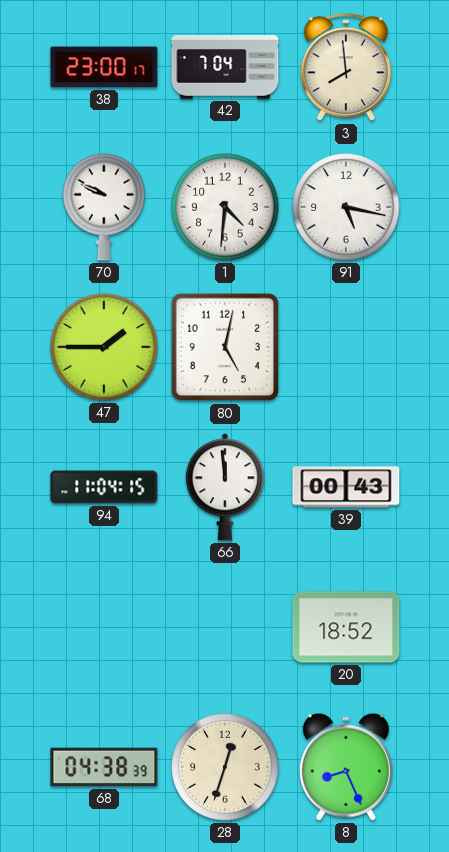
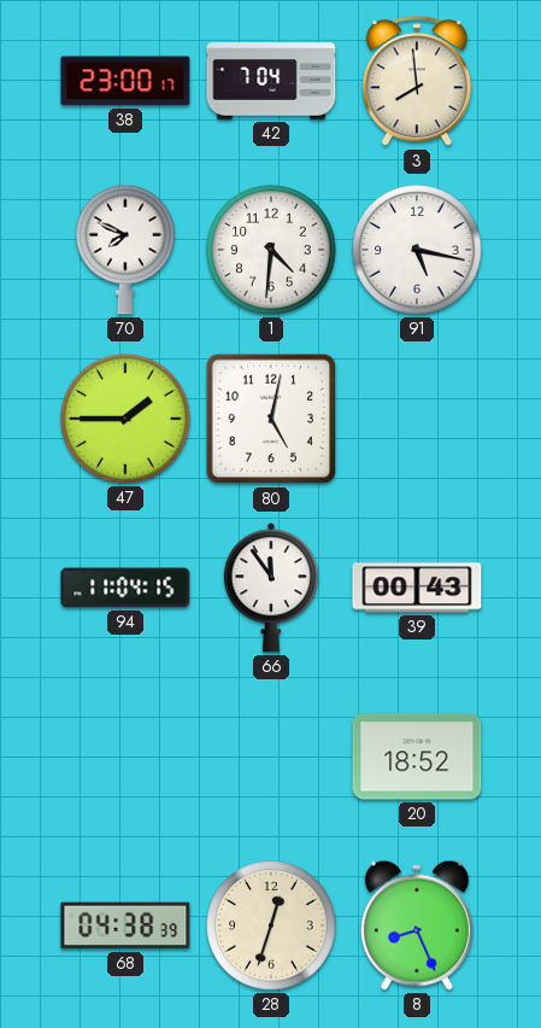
70: 9:49 -> 7:49
66: 11:59 -> 11:54
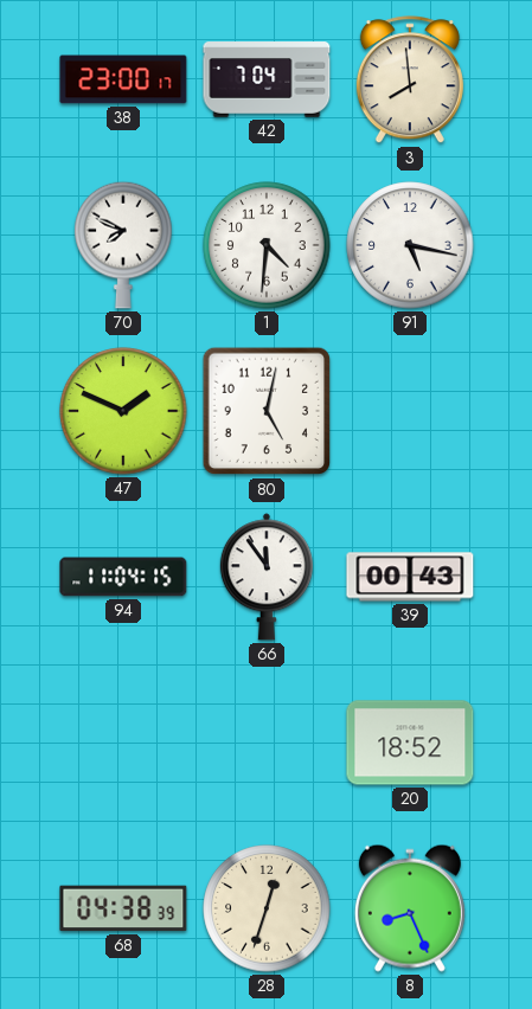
47: 1:45 -> 1:49
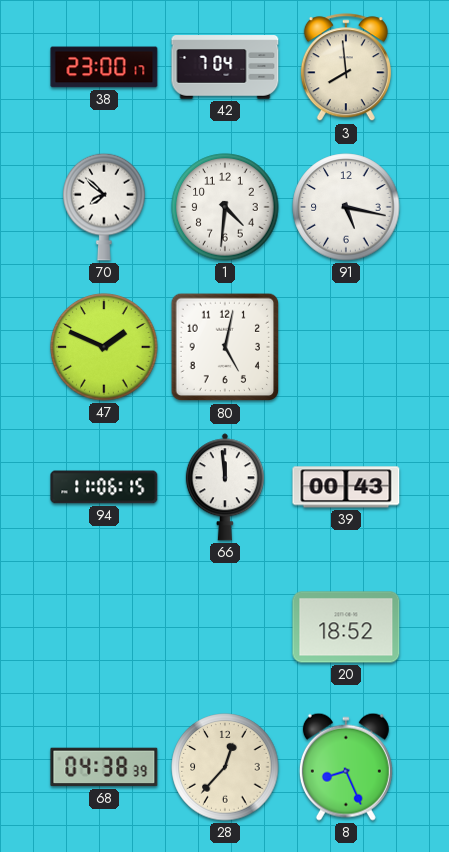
70: 7:49 -> 7:52
94: 11:04 -> 11:06
66: 11:54 -> 11:59
28: 12:33 -> 12:37
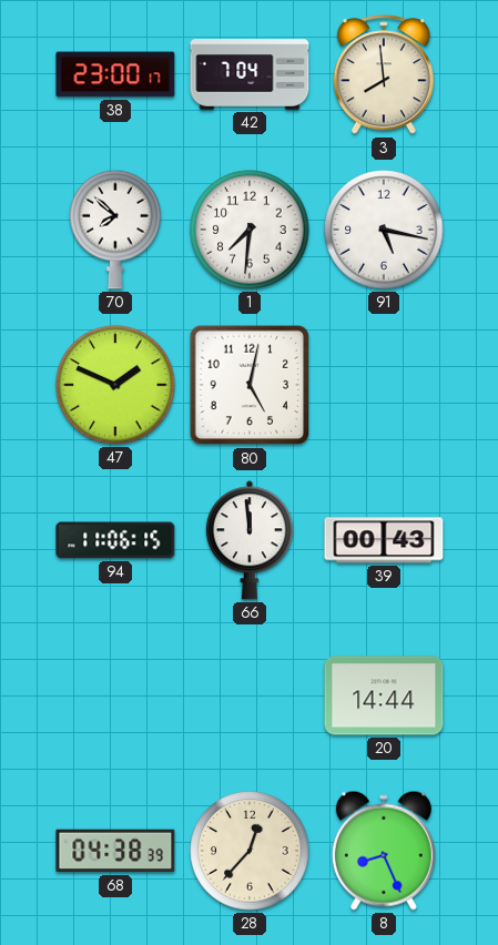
1: 4:31 -> 7:31
20: 18:52 -> 14:44
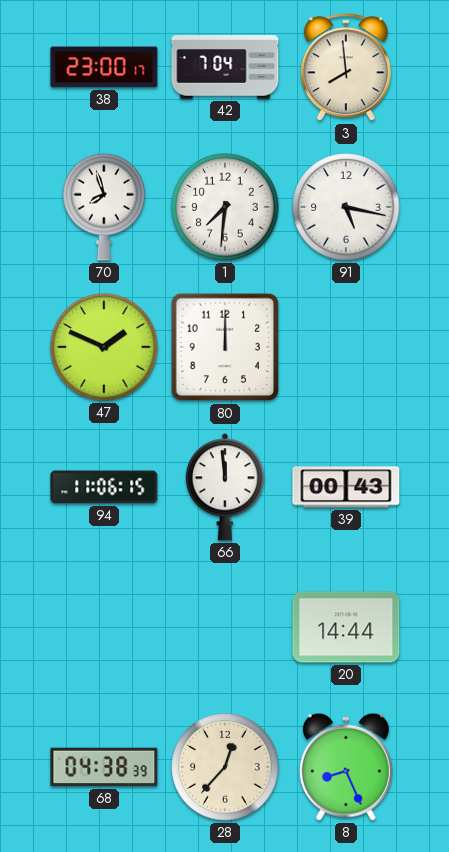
70: 7:52 -> 7:57
80: 5:02 -> 12:00
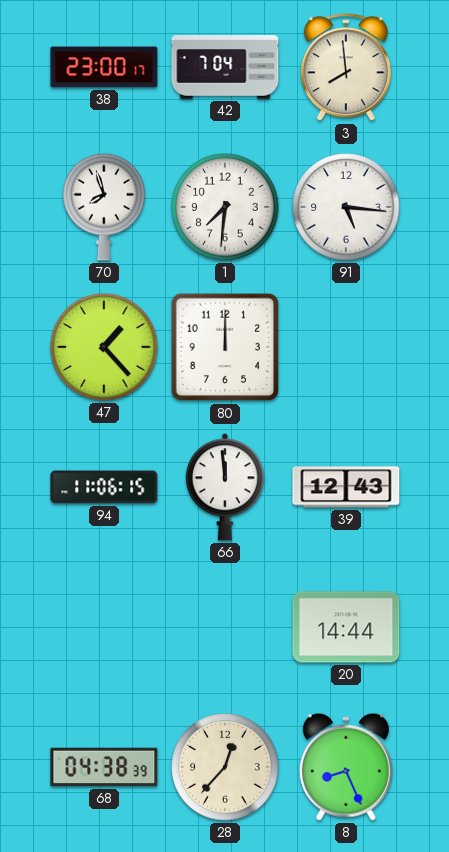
91: 5:17 -> 5:16
47: 1:49 -> 1:23
39: 00:43 -> 12:43
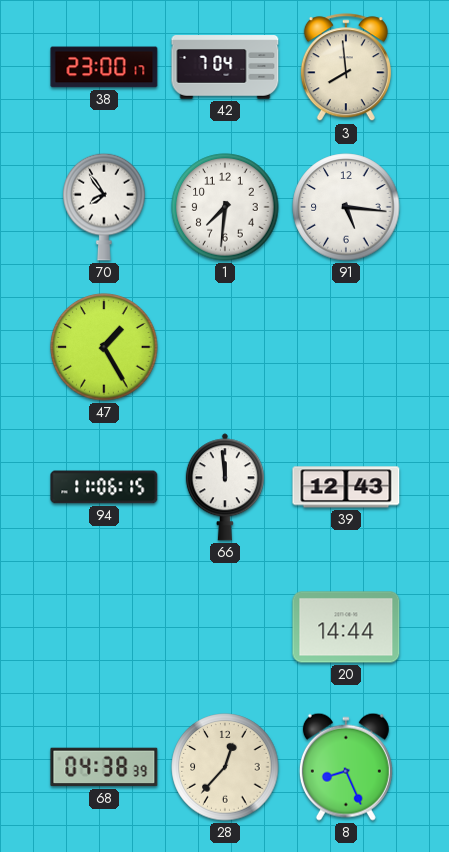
70: 7:57 -> 7:54
47: 1:23 -> 1:25
80: 12:00 -> none
